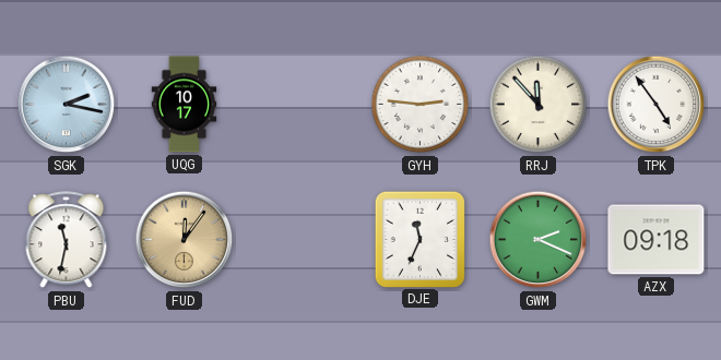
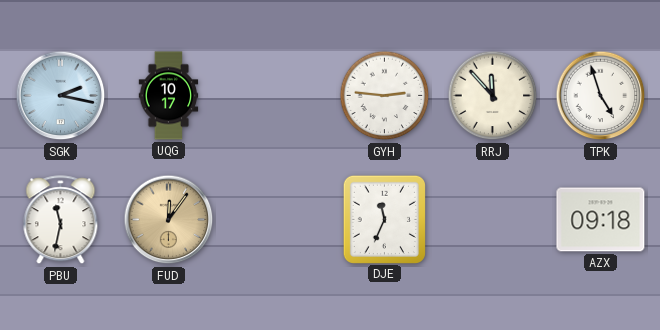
TPK: 4:54 -> 4:57
GWM: 2:19 -> none
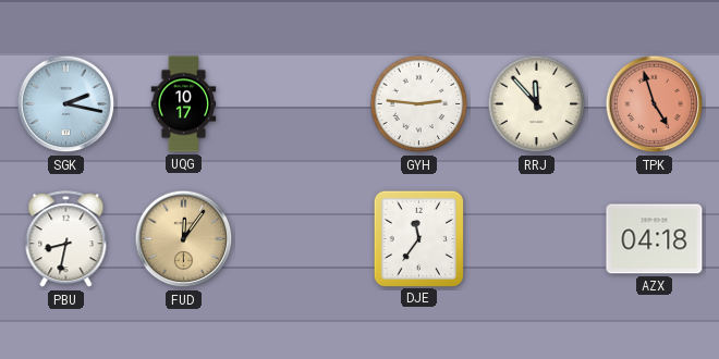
TPK dial: white -> salmon
PBU: 11:32 -> 8:32
DJE: 11:34 -> 11:36
AZX: 09:18 -> 04:18
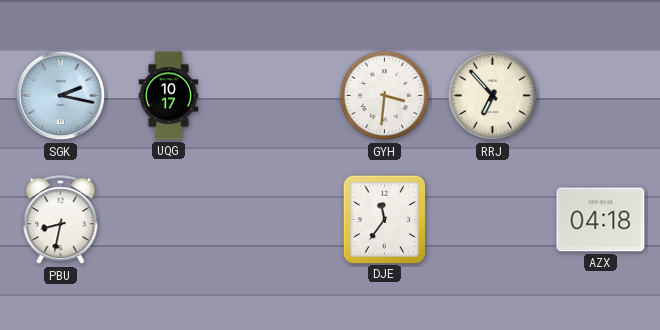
GYH: 2:46 -> 3:31
RRJ: 11:53 -> 6:53
TPK: 4:57 -> none
FUD: 12:06 -> none
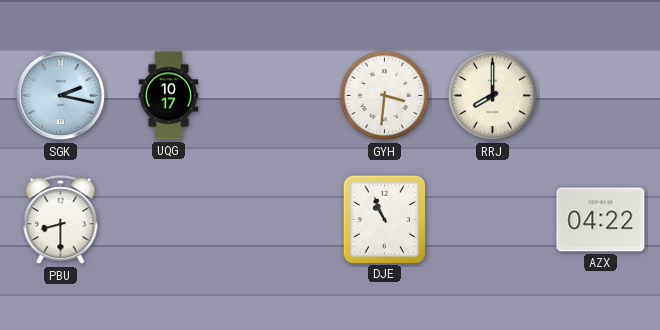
RRJ: 6:53 -> 8:00
PBU: 8:32 -> 8:30
DJE: 11:36 -> 10:56
AZX: 04:18 -> 04:22
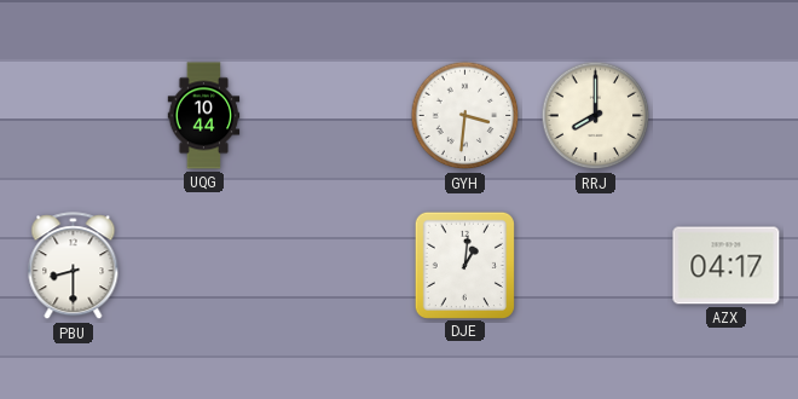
SGK: 2:17 -> none
UQG: 10:17 -> 10:44
DJE: 10:56 -> 1:01
AZX: 04:22 -> 04:17
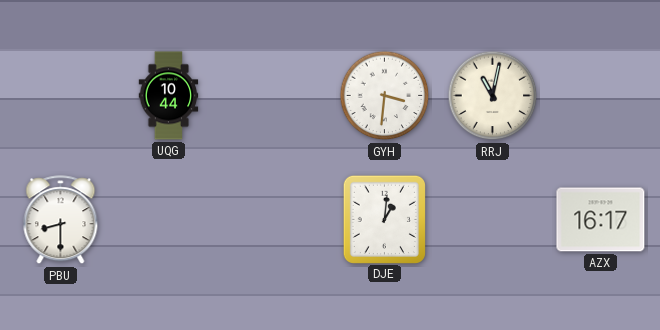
RRJ: 8:00 -> 11:02
AZX: 04:17 -> 16:17
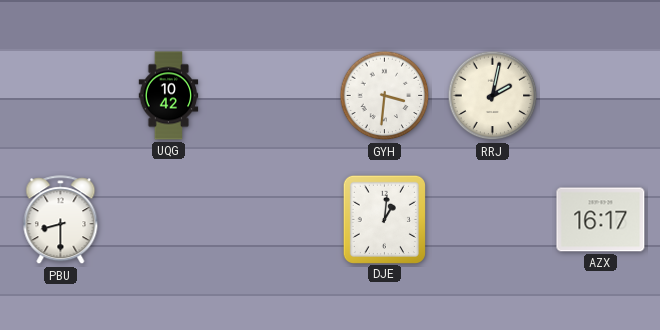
UQG: 10:44 -> 10:42
RRJ: 11:02 -> 2:02
